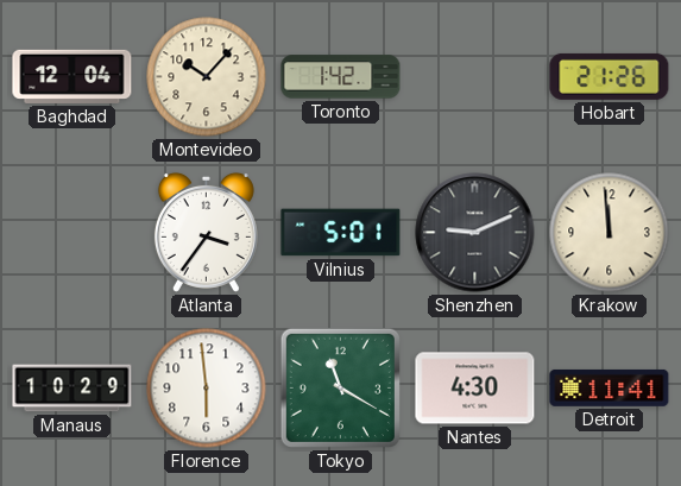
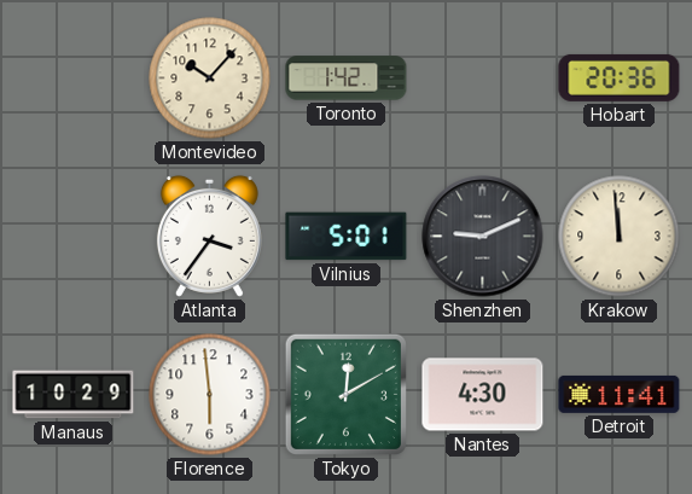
Baghdad: 12:04 -> none
Hobart: 21:26 -> 20:36
Tokyo: 11:20 -> 12:10
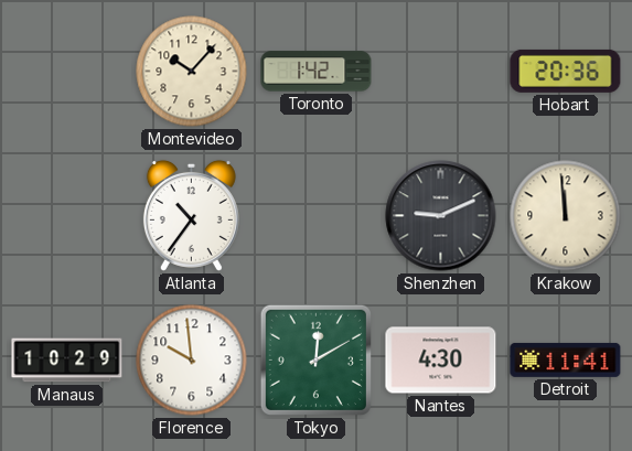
Atlanta: 3:36 -> 10:36
Vilnius: 5:01 -> none
Florence: 5:59 -> 9:59
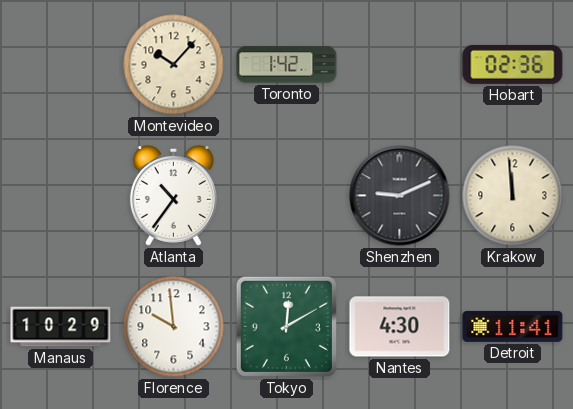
Hobart: 20:36 -> 02:36
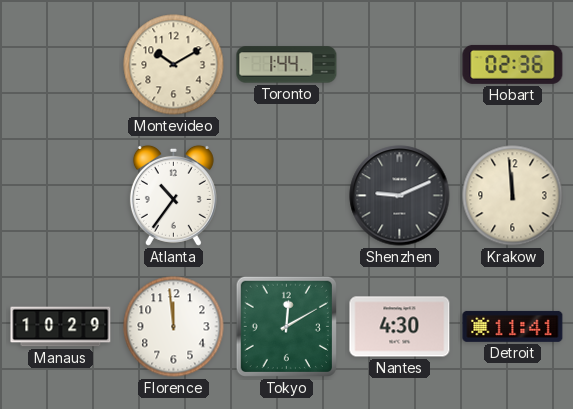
Montevideo: 10:07 -> 10:10
Toronto: 1:42 -> 1:44
Florence: 9:59 -> 11:59
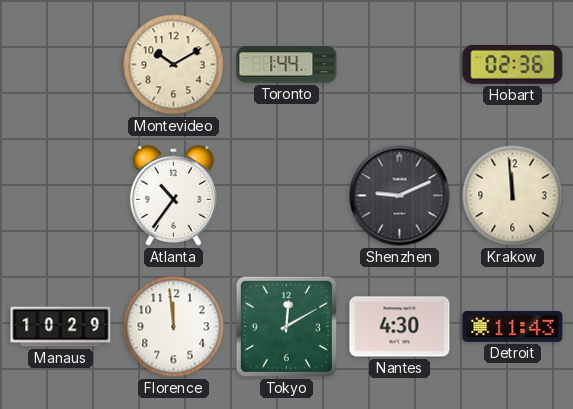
Detroit: 11:41 -> 11:43
